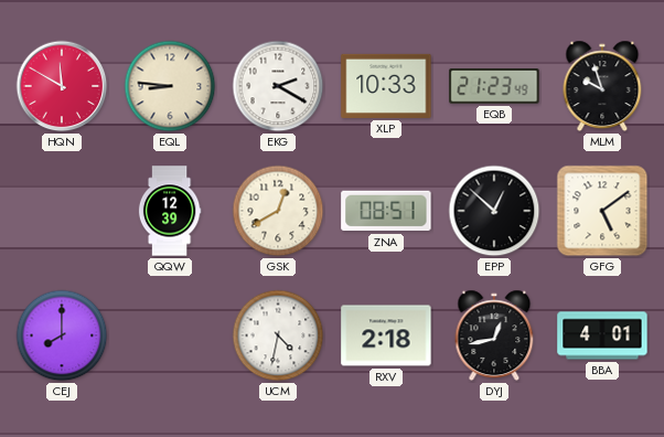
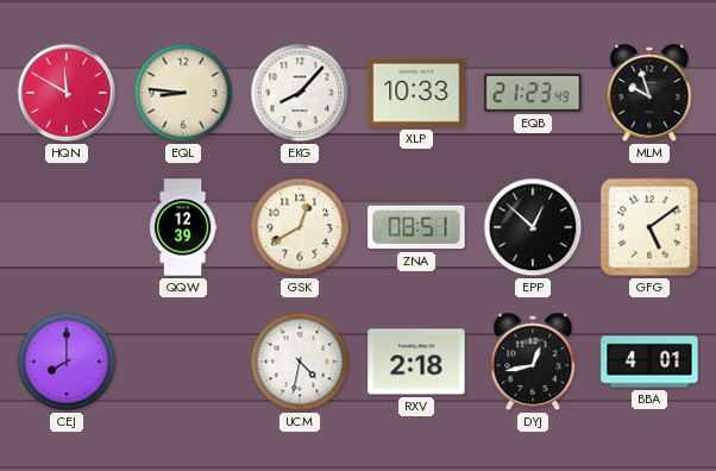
EKG: 2:20 -> 8:07
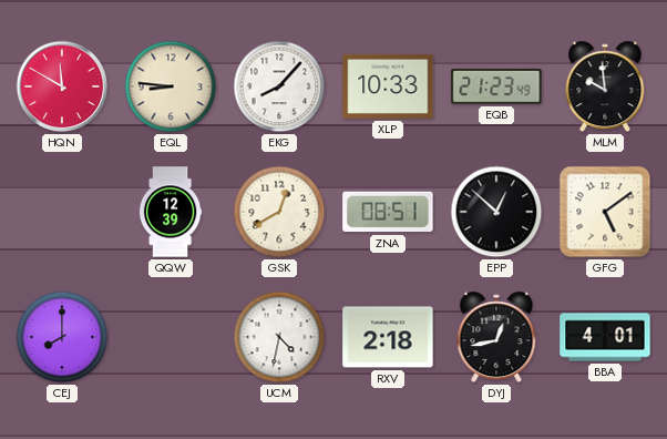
MLM: 9:57 -> 9:59
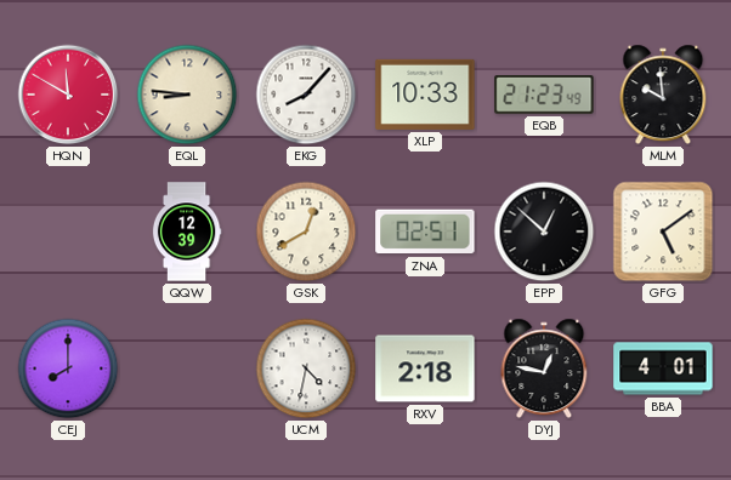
ZNA: 08:51 -> 02:51
DYJ: 12:43 -> 12:47
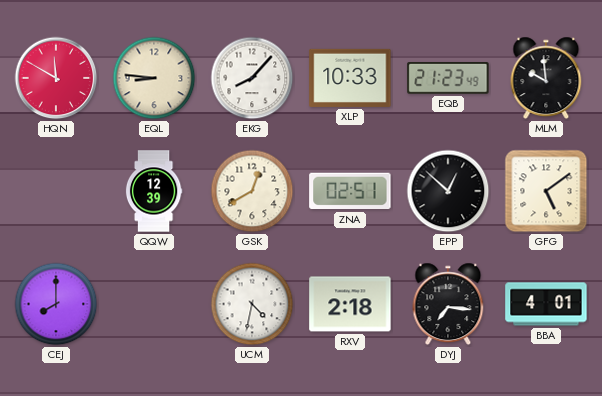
DYJ: 12:47 -> 7:16
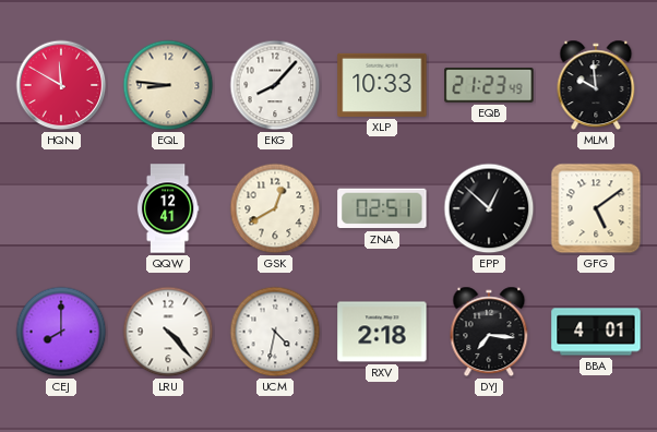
QQW: 12:39 -> 12:41
LRU: none -> 4:23
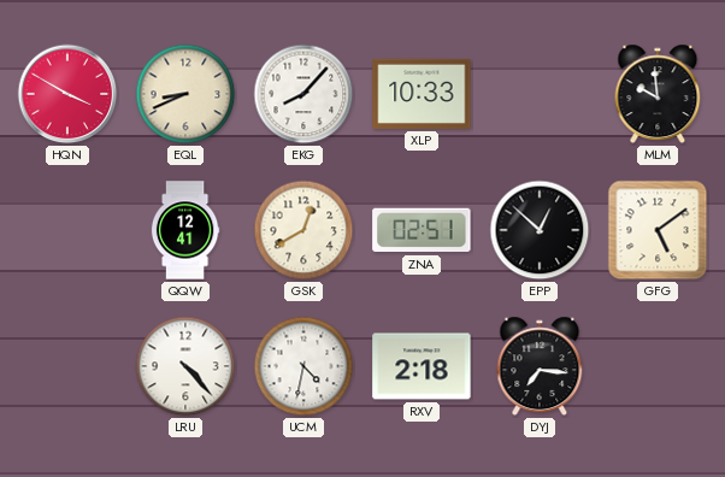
HQN: 11:50 -> 3:50
EQL: 8:46 -> 8:41
EQB: 21:23 -> none
CEJ: 8:00 -> none
BBA: 4:01 -> none
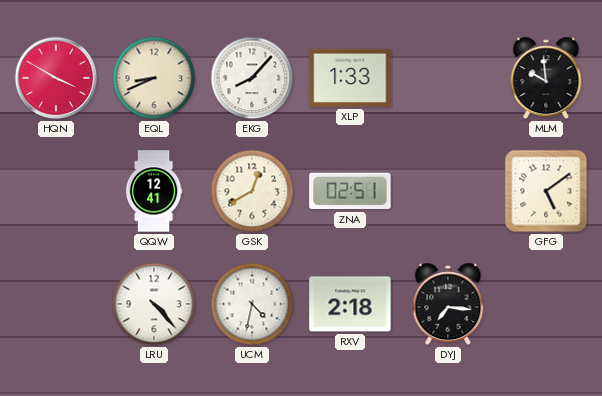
XLP: 10:33 -> 1:33
EPP: 12:52 -> none
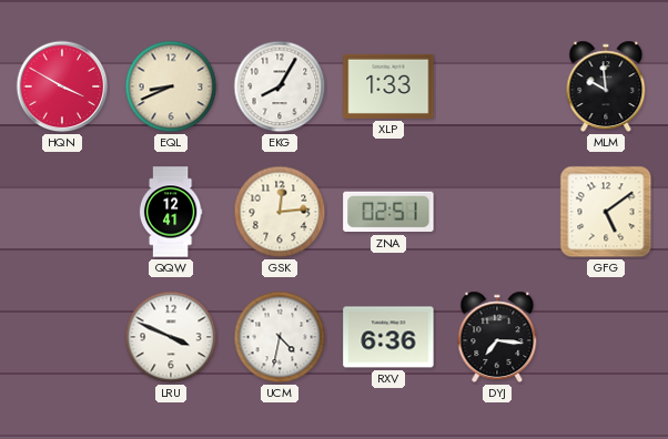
EKG: 8:07 -> 8:05
GSK: 12:40 -> 12:14
LRU: 4:23 -> 3:49
RXV: 2:18 -> 6:36
